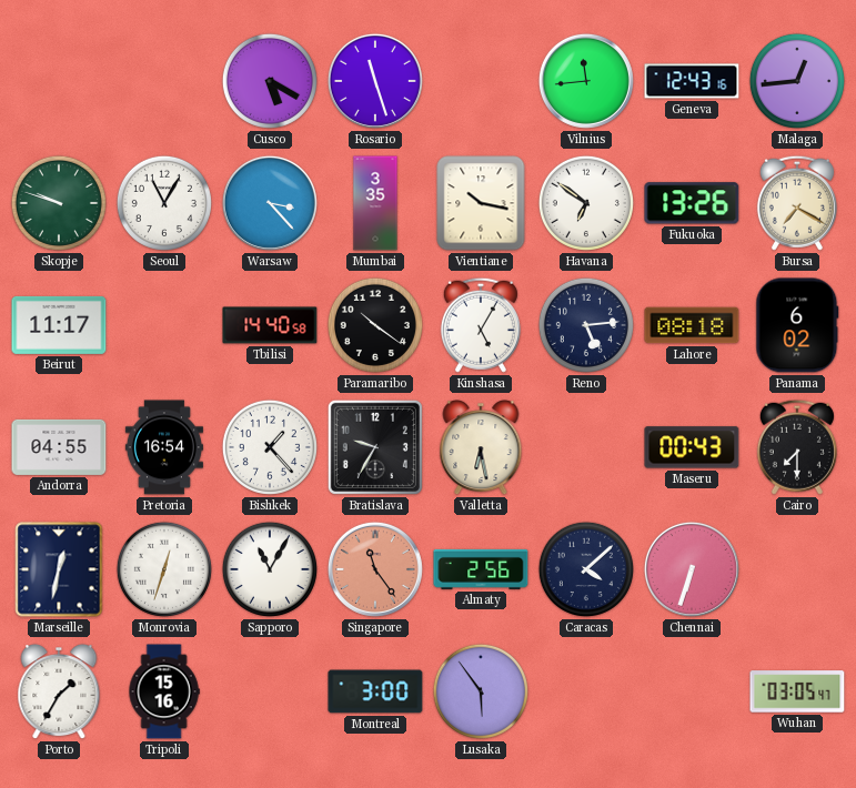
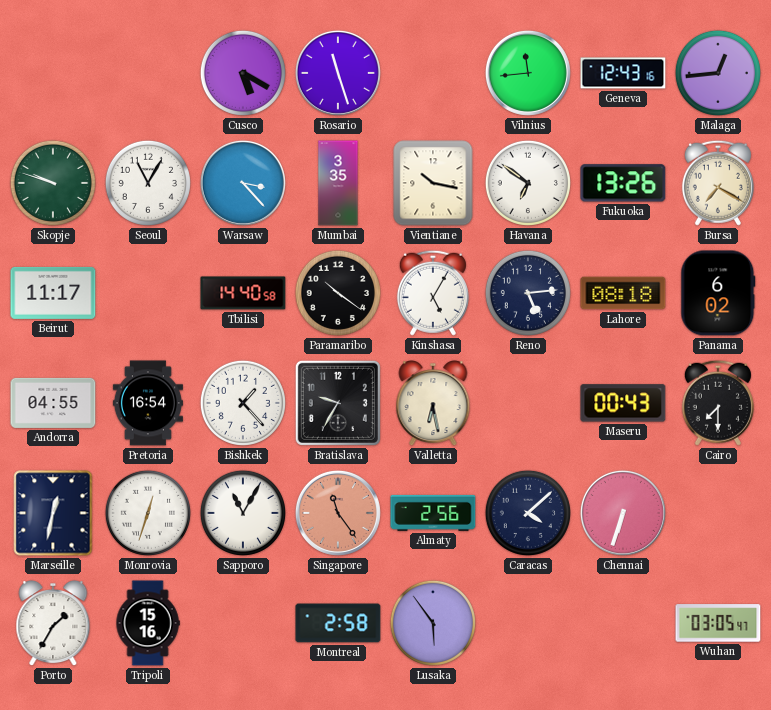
Montreal: 3:00 -> 2:58
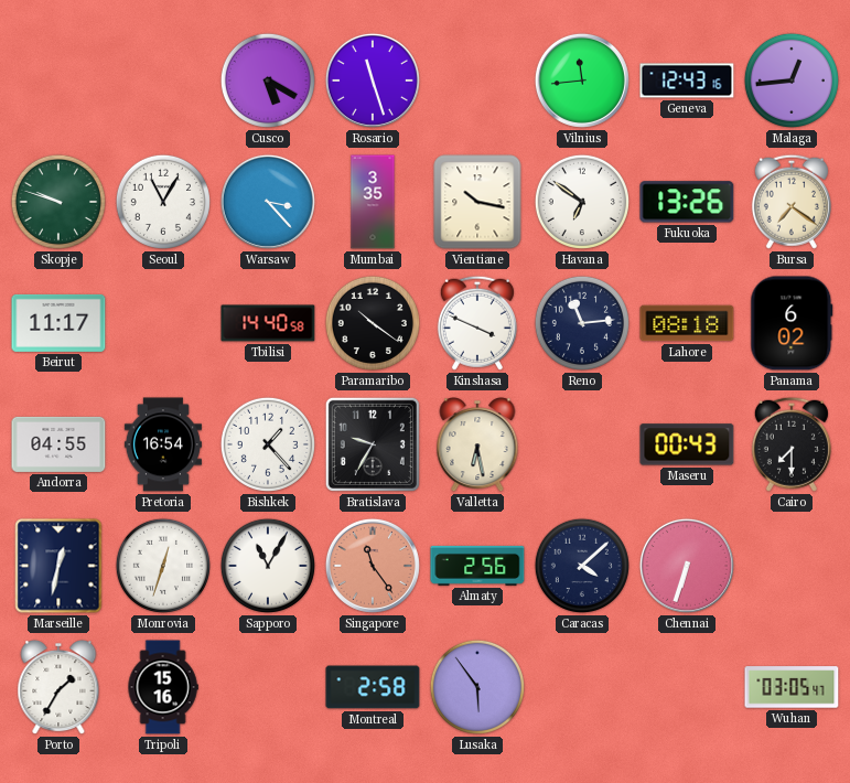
Bursa: 7:20 -> 7:21
Kinshasa: 5:05 -> 3:49
Reno: 5:14 -> 11:14
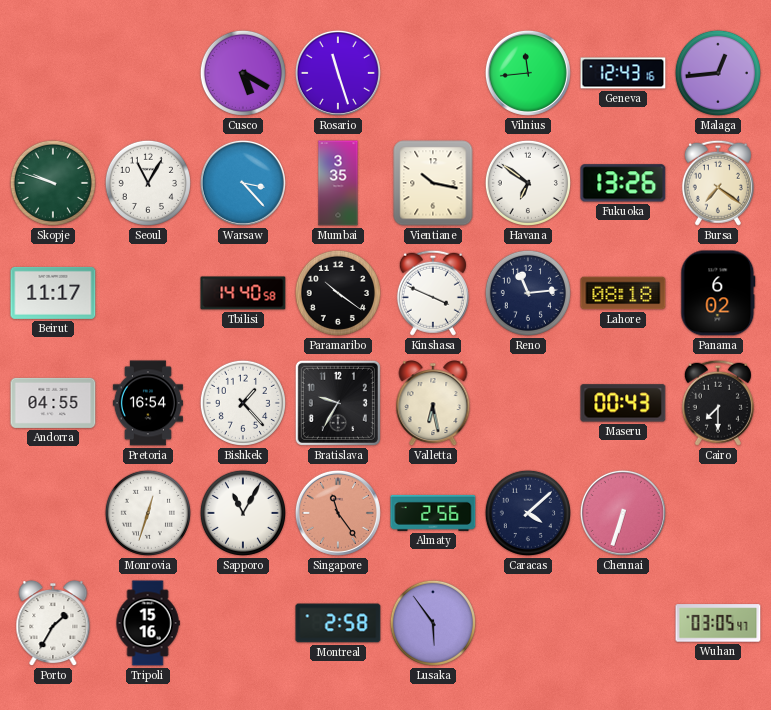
Marseille: 12:32 -> none
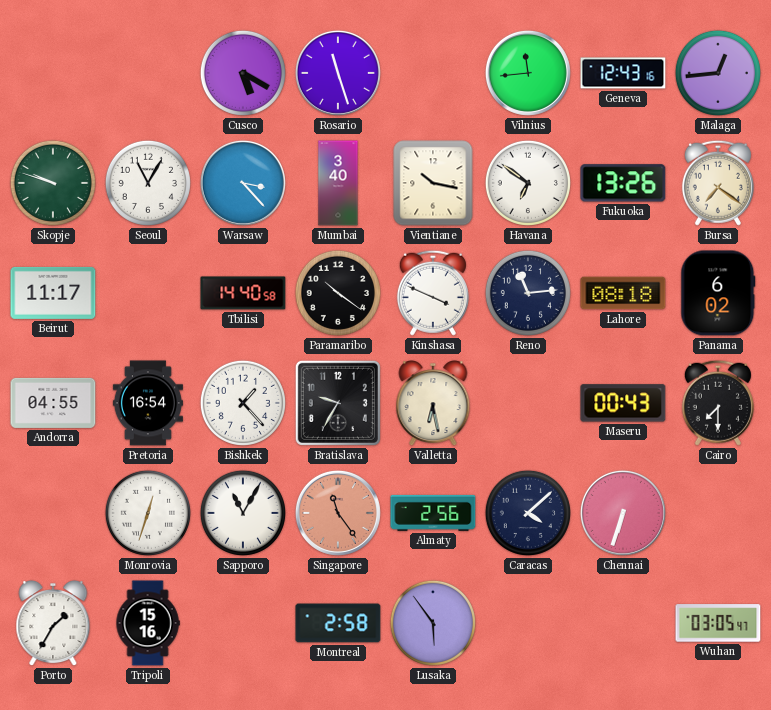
Mumbai: 3:35 -> 3:40
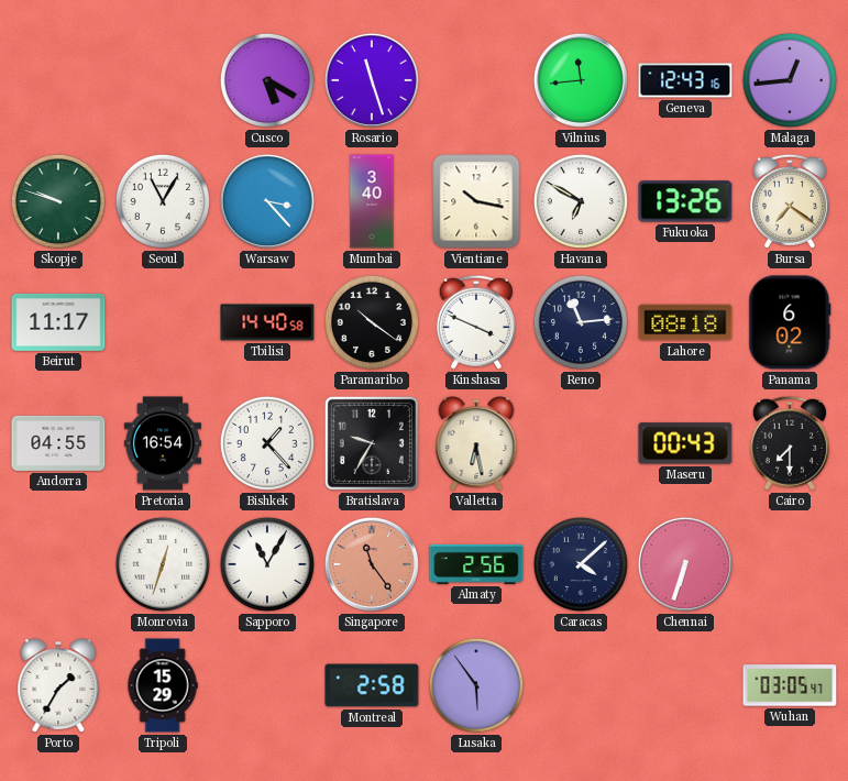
Havana: 6:51 -> 6:50
Tripoli: 15:16 -> 15:29
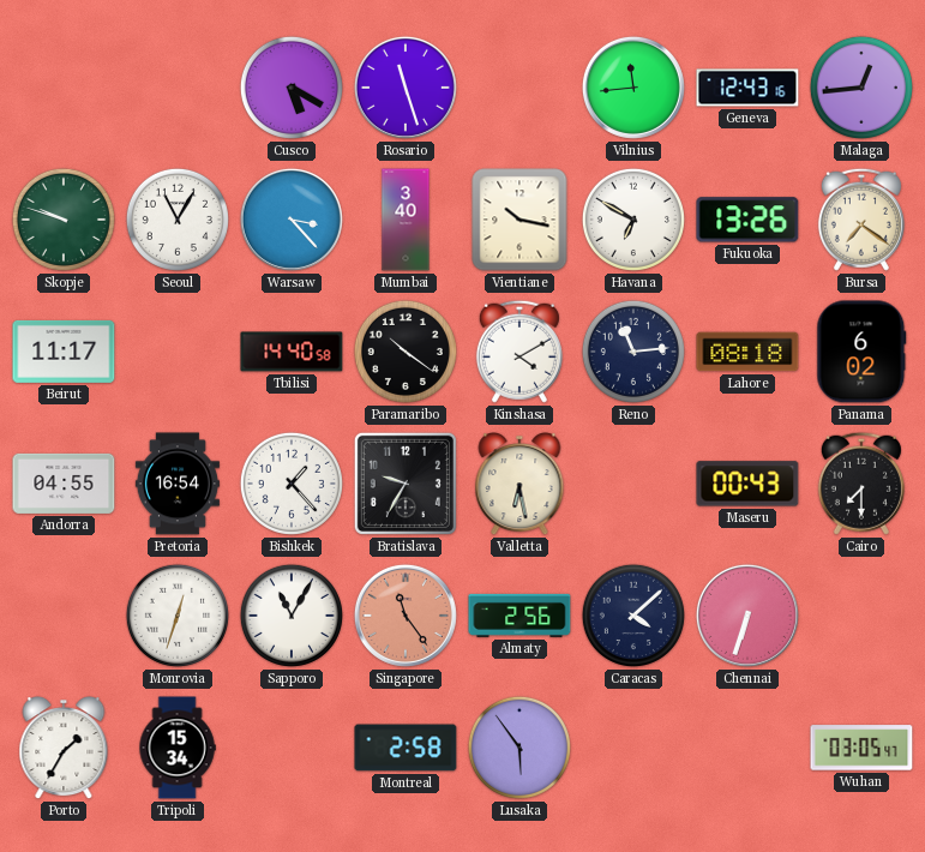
Kinshasa: 3:49 -> 4:10
Tripoli: 15:29 -> 15:34
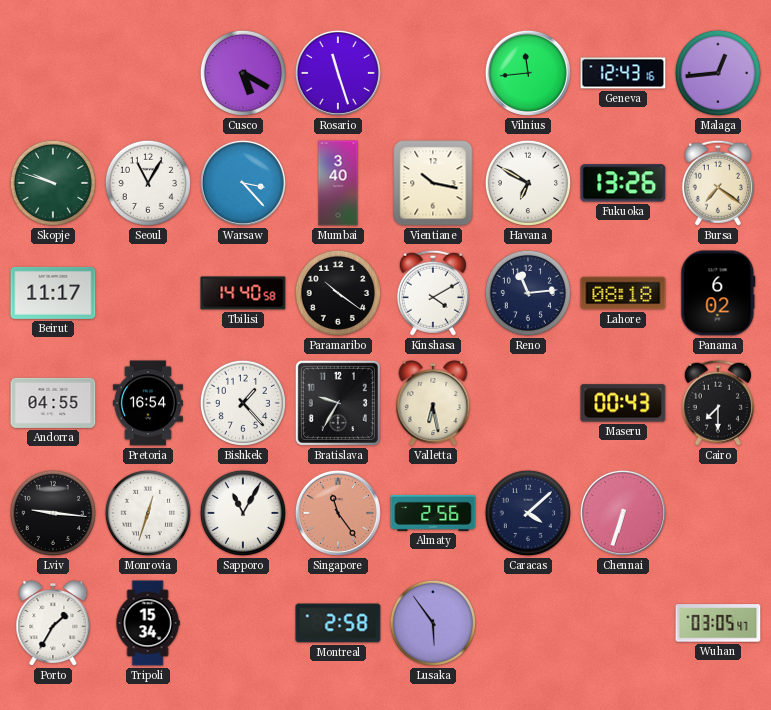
Lviv: none -> 9:16
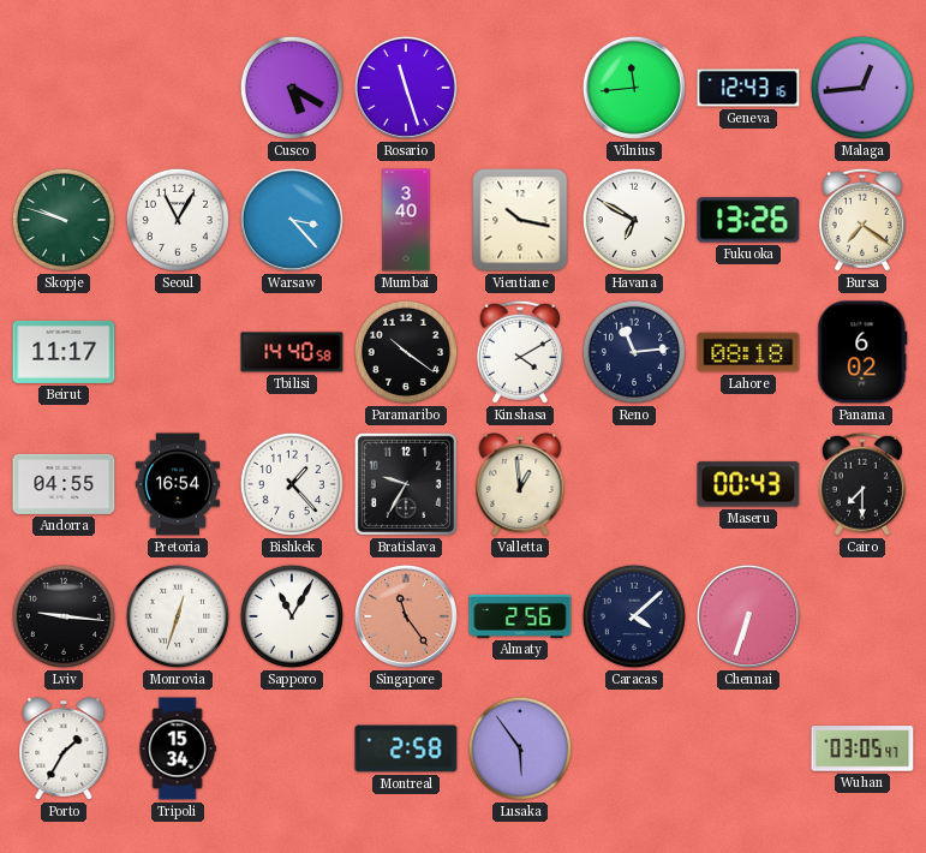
Valletta: 6:28 -> 12:59
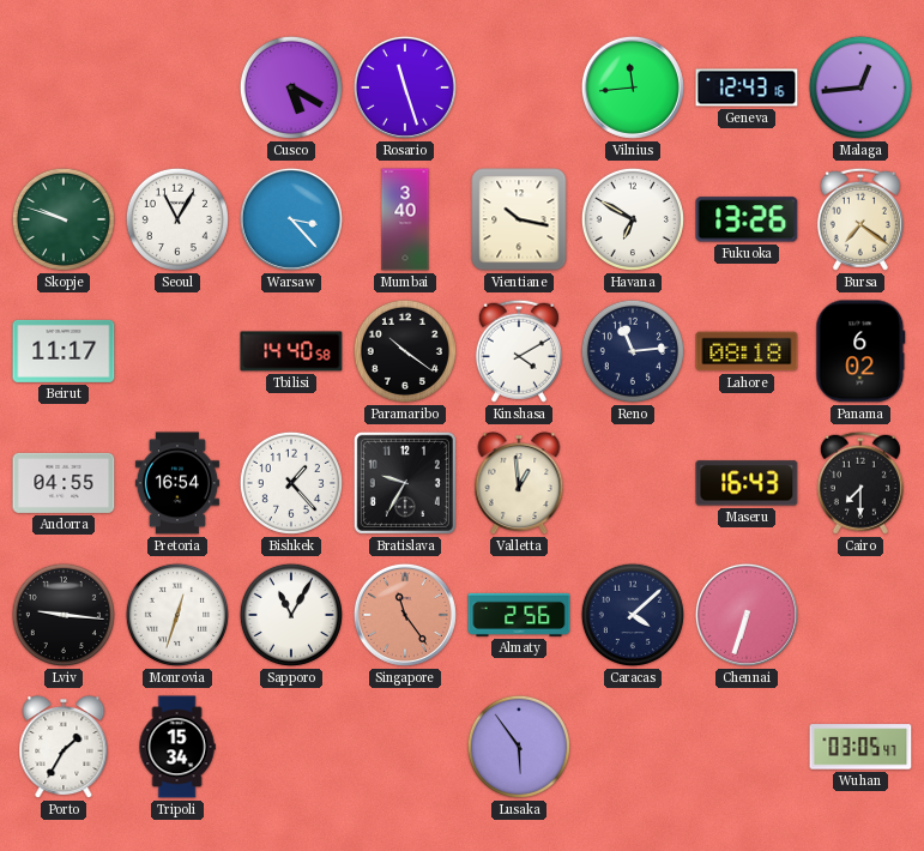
Maseru: 00:43 -> 16:43
Montreal: 2:58 -> none
